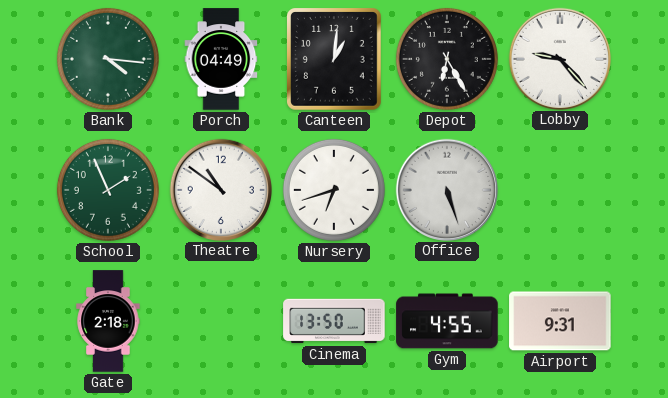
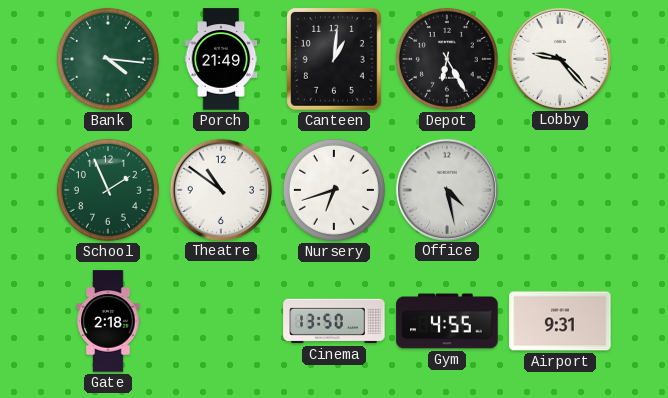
Porch: 04:49 -> 21:49
Office: 5:27 -> 4:28
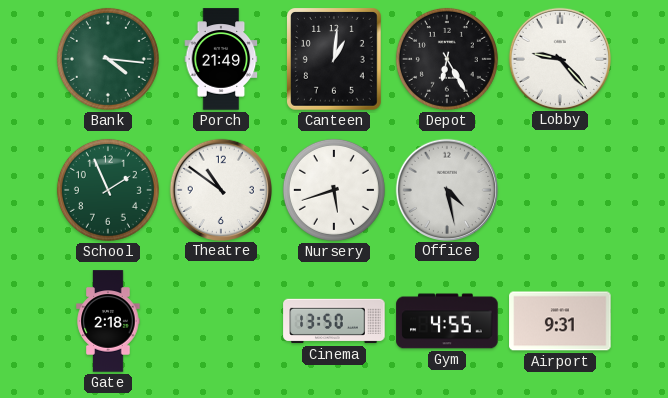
Nursery: 6:42 -> 5:42
